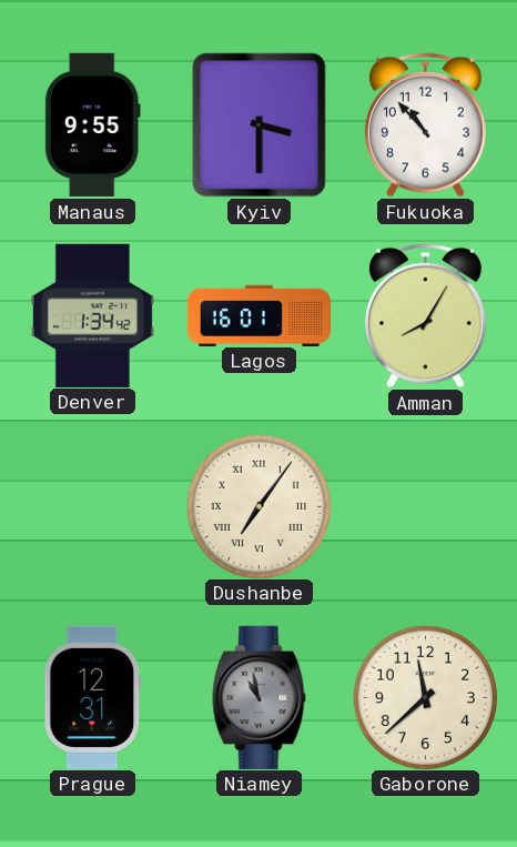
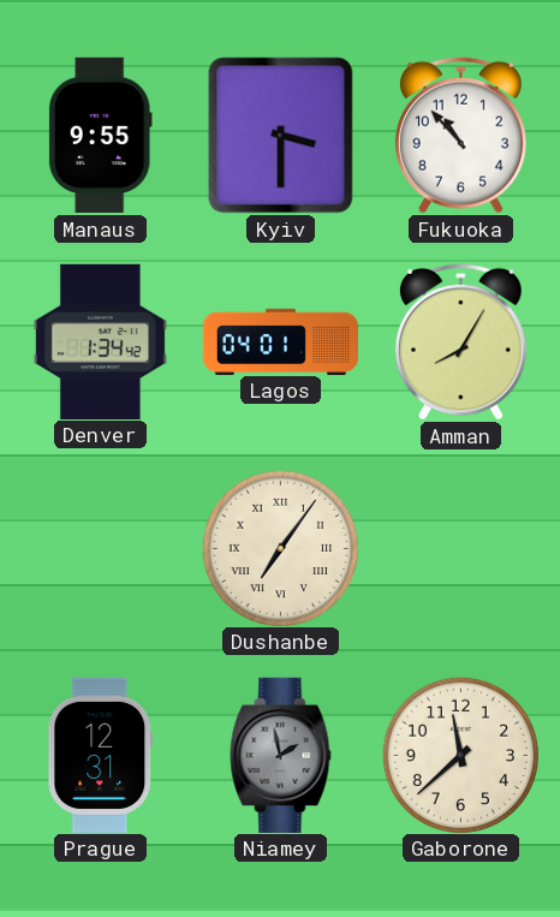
Lagos: 16:01 -> 04:01
Niamey: 10:58 -> 1:58
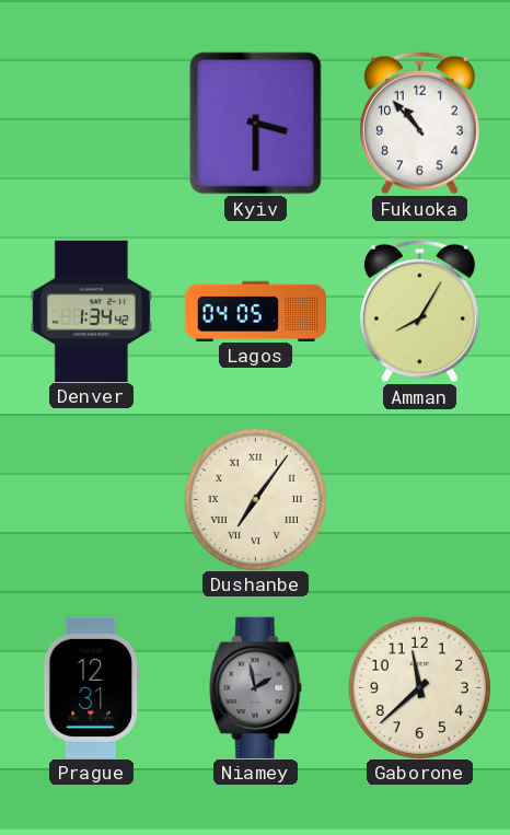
Manaus: 9:55 -> none
Lagos: 04:01 -> 04:05
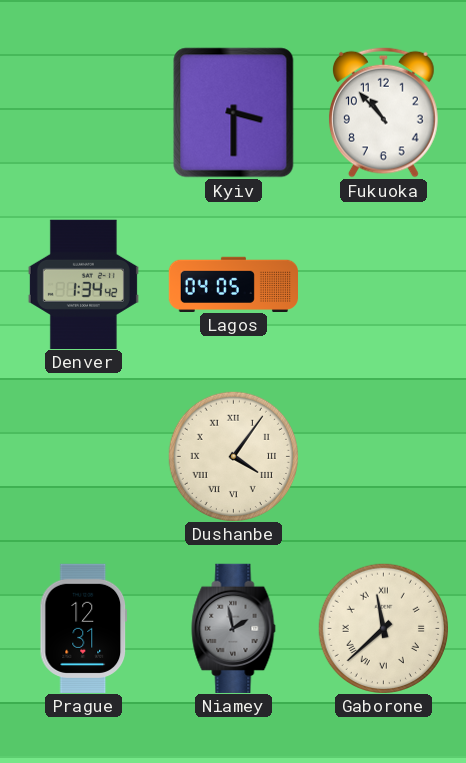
Amman: 8:05 -> none
Dushanbe: 7:06 -> 4:06
Gaborone numerals: Arabic -> Roman
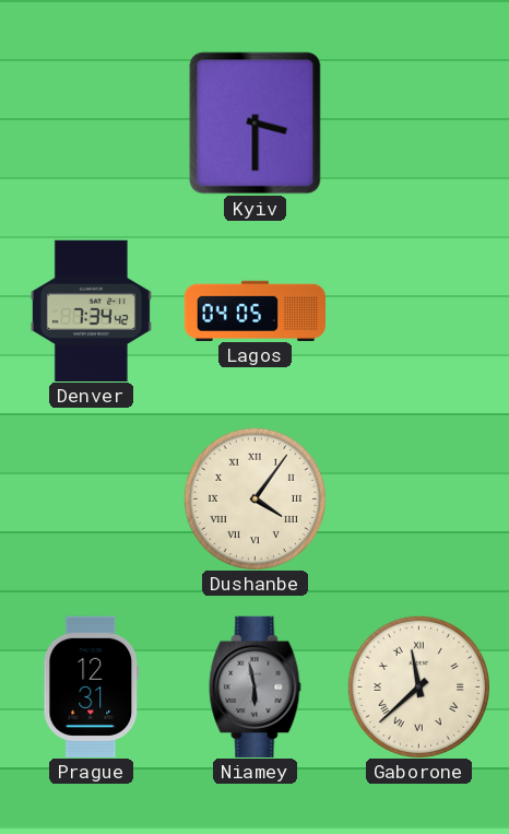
Fukuoka: 10:53 -> none
Denver: 1:34 -> 7:34
Niamey: 1:58 -> 5:58
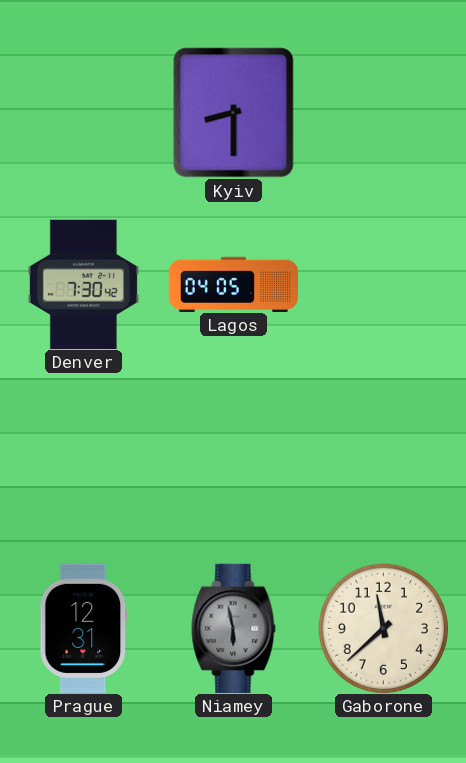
Kyiv: 3:30 -> 8:30
Denver: 7:34 -> 7:30
Dushanbe: 4:06 -> none
Gaborone numerals: Roman -> Arabic
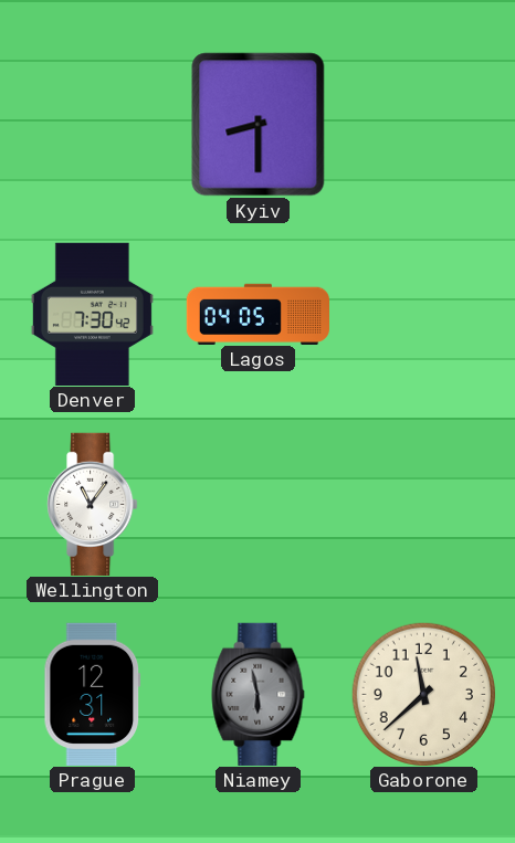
Wellington: none -> 11:06
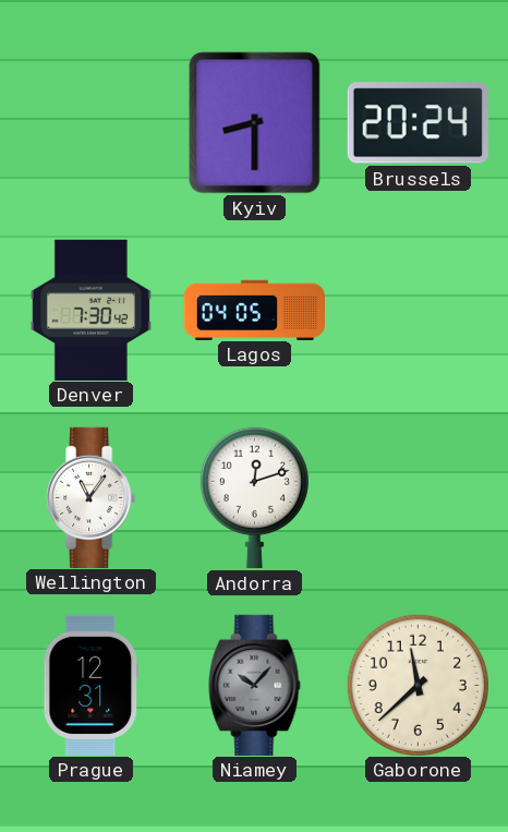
Brussels: none -> 20:24
Andorra: none -> 12:12
Niamey: 5:58 -> 10:07
